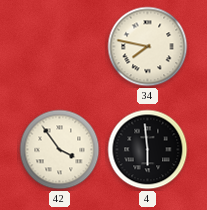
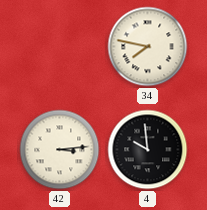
42: 3:54 -> 3:14
4: 5:59 -> 9:59
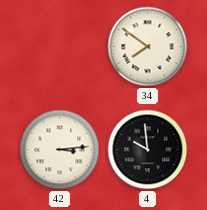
34: 7:47 -> 7:51
